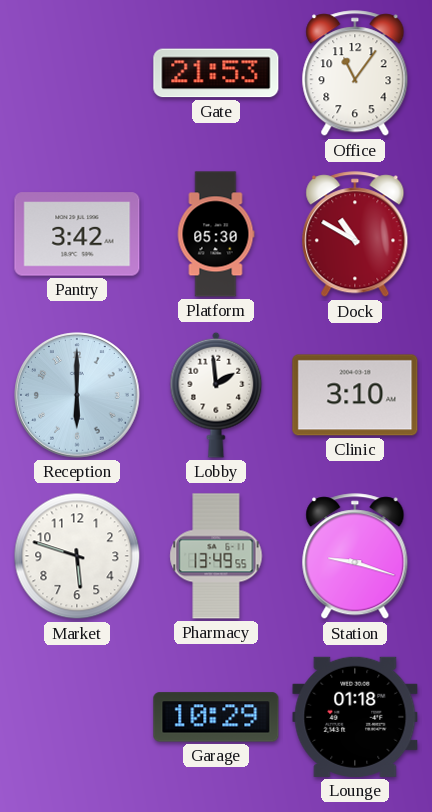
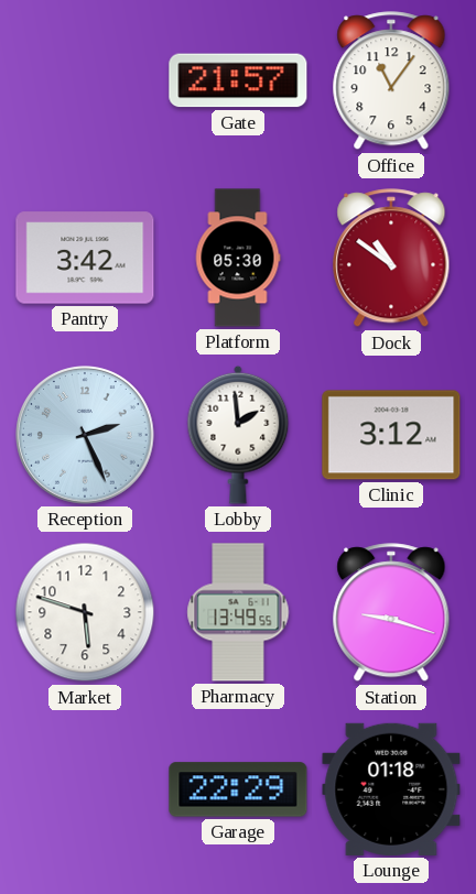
Gate: 21:53 -> 21:57
Dock: 10:50 -> 10:51
Reception: 6:00 -> 2:26
Clinic: 3:10 -> 3:12
Garage: 10:29 -> 22:29
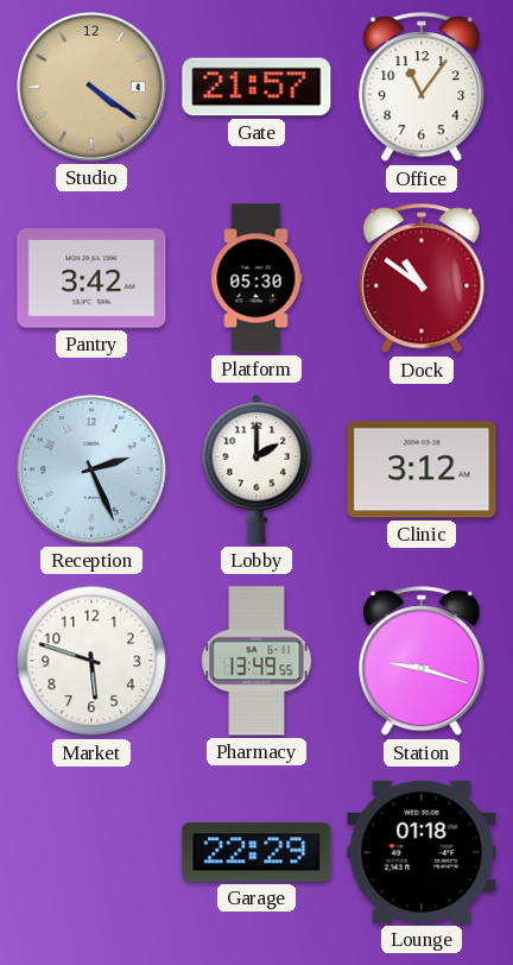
Studio: none -> 4:21
Lobby: 1:59 -> 2:00
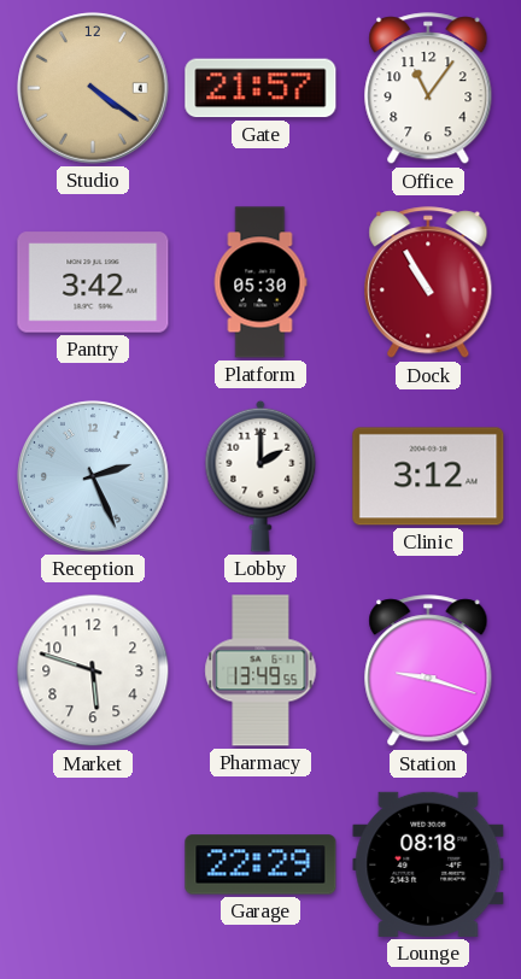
Dock: 10:51 -> 10:55
Lounge: 01:18 -> 08:18
